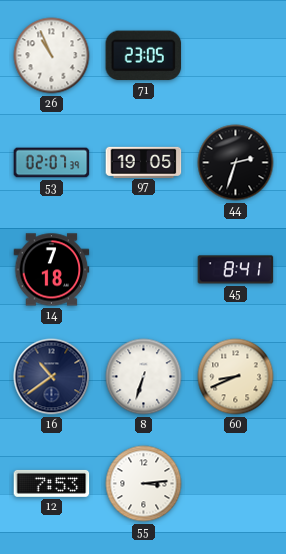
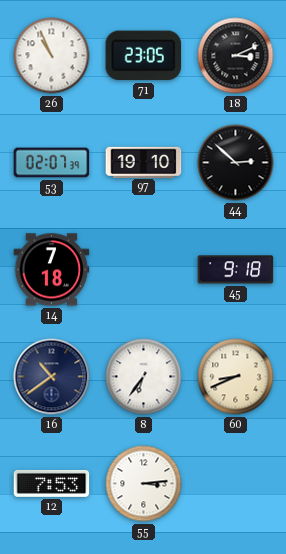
18: none -> 3:11
97: 19:05 -> 19:10
44: 2:33 -> 2:52
45: 8:41 -> 9:18
8: 6:33 -> 6:36
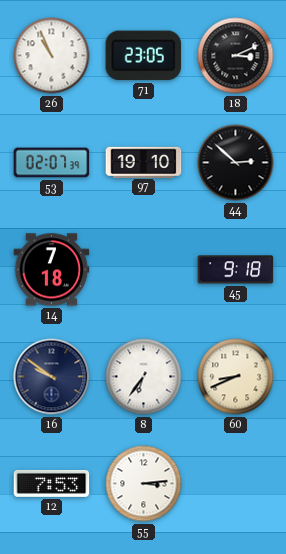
16: 10:39 -> 9:51
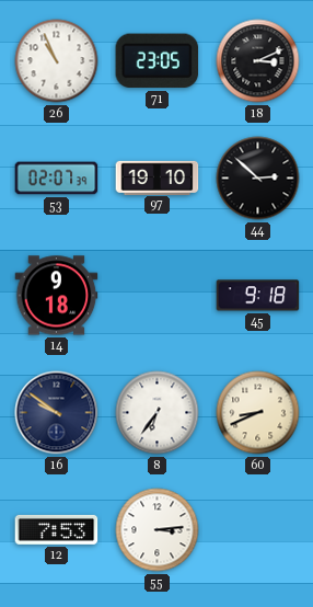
14: 7:18 -> 9:18
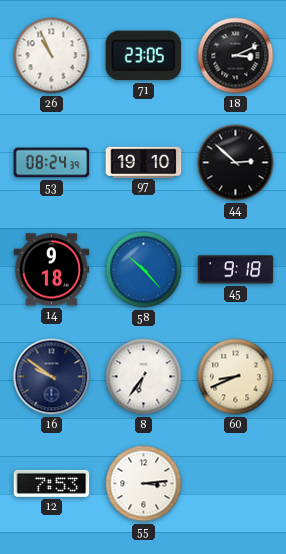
53: 02:07 -> 08:24
58: none -> 10:23
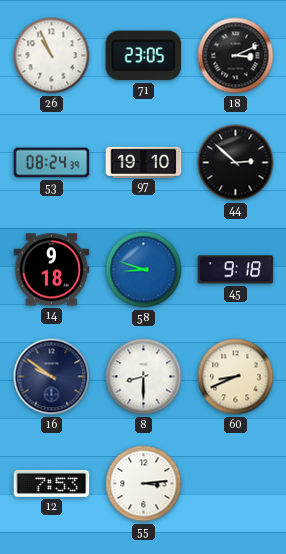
58: 10:23 -> 8:48
8: 6:36 -> 8:30
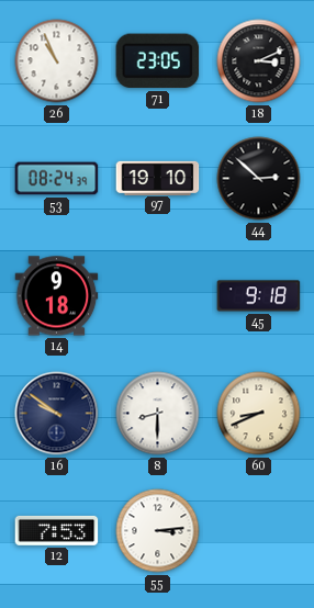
58: 8:48 -> none
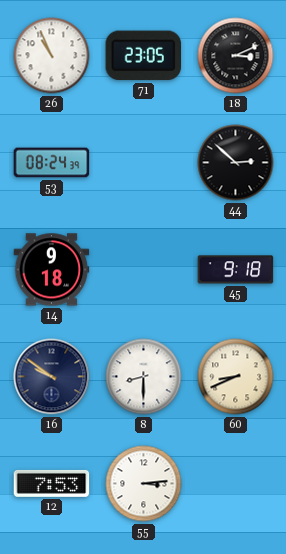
97: 19:10 -> none
